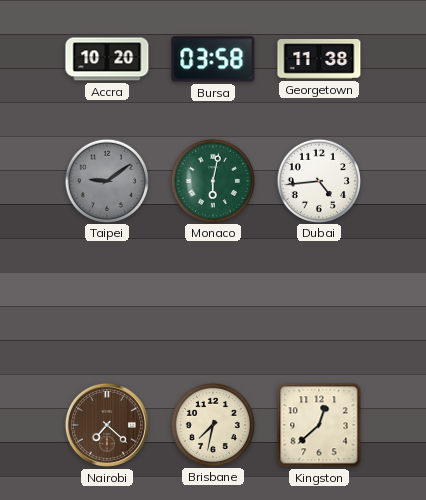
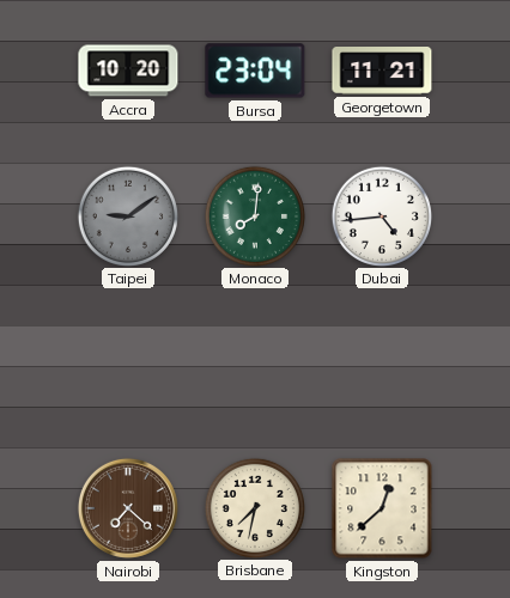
Bursa: 03:58 -> 23:04
Georgetown: 11:38 -> 11:21
Monaco: 6:02 -> 8:01
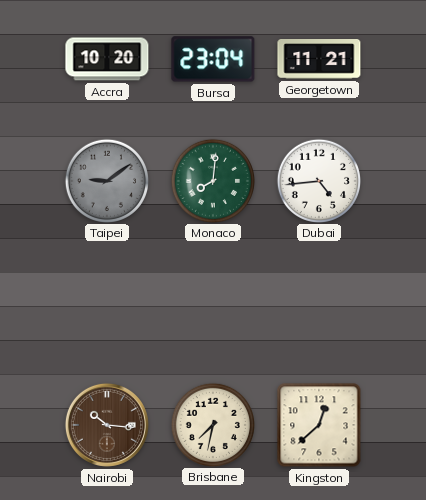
Nairobi: 7:22 -> 10:16
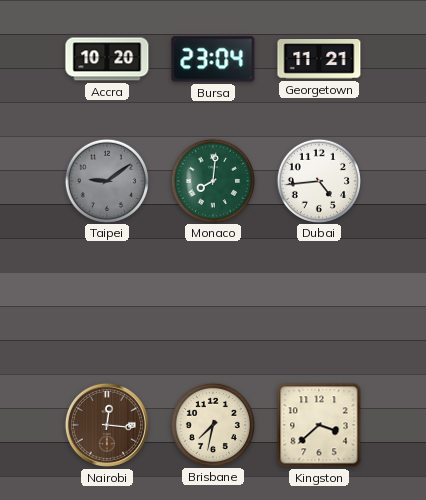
Nairobi: 10:16 -> 12:16
Kingston: 12:38 -> 3:38
